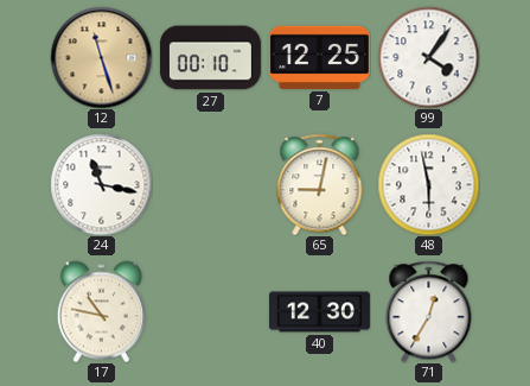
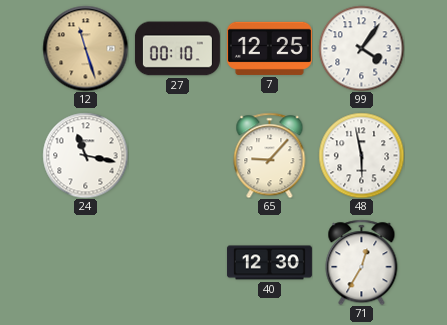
65: 9:02 -> 9:07
17: 10:47 -> none
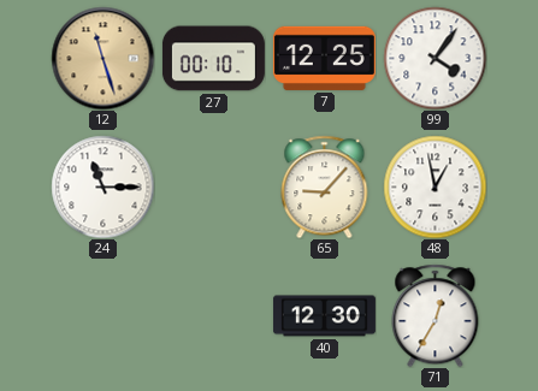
24: 11:17 -> 11:15
48: 5:58 -> 12:58
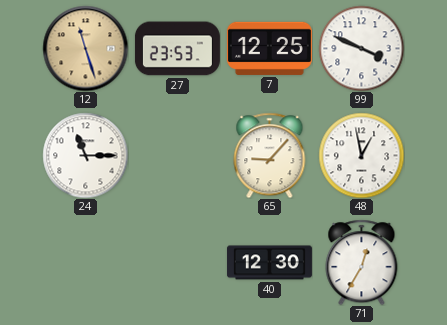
27: 00:10 -> 23:53
99: 4:06 -> 3:49
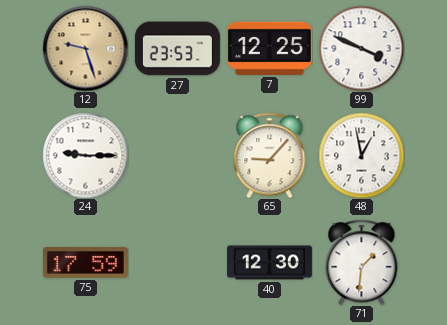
12: 11:27 -> 9:27
24: 11:15 -> 9:15
75: none -> 17:59
71: 12:35 -> 1:31
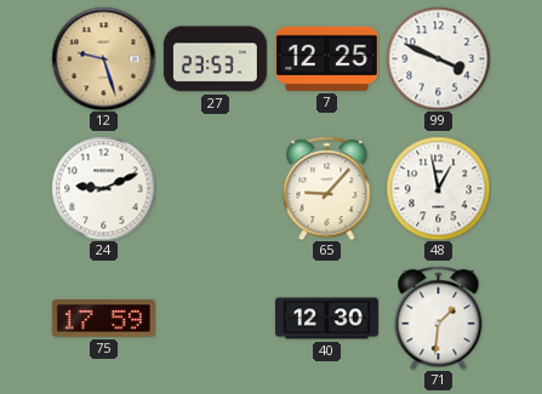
24: 9:15 -> 9:11
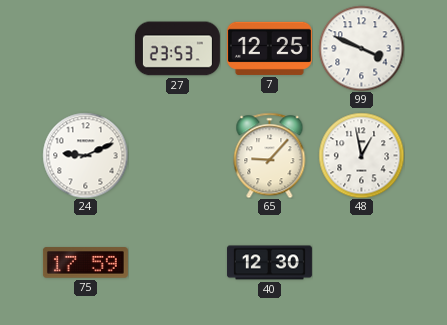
12: 9:27 -> none
71: 1:31 -> none
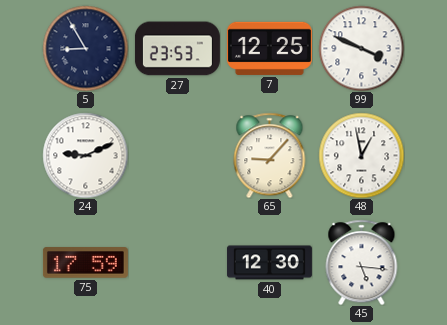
5: none -> 8:55
45: none -> 5:16
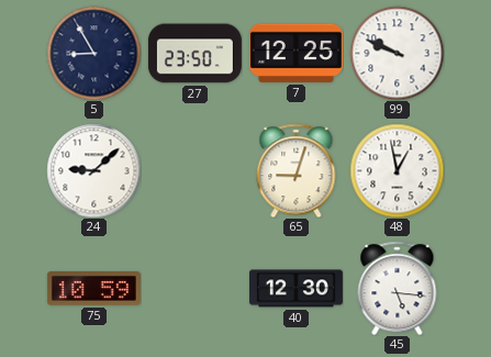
27: 23:53 -> 23:50
99: 3:49 -> 9:49
24: 9:11 -> 9:08
65: 9:07 -> 9:03
75: 17:59 -> 10:59
